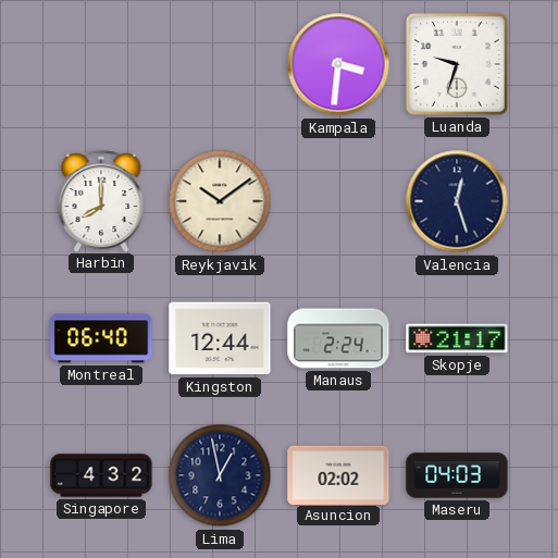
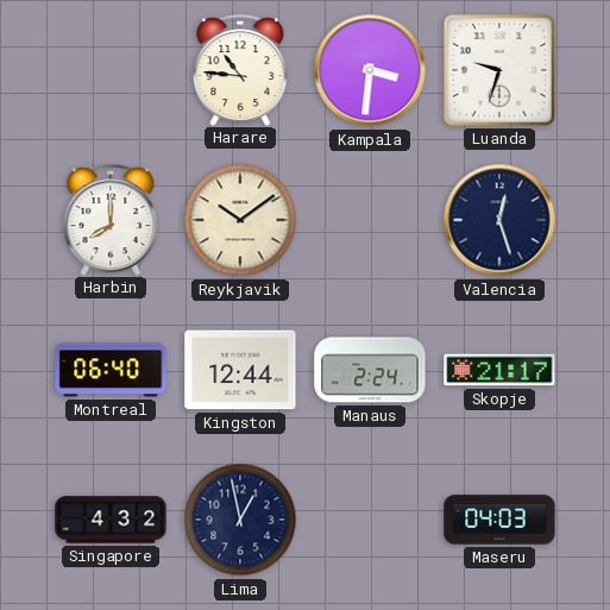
Harare: none -> 10:46
Asuncion: 02:02 -> none
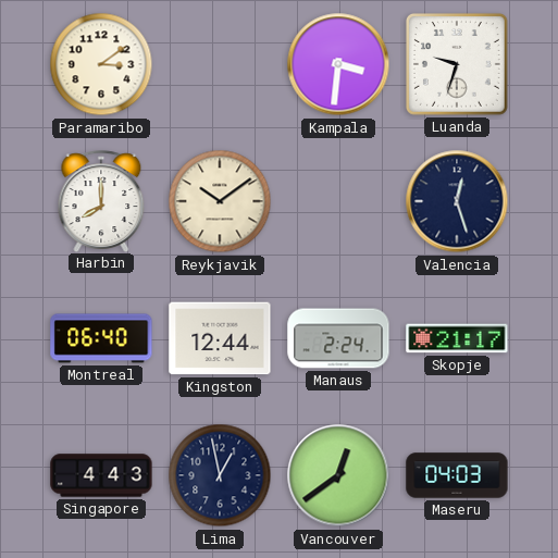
Paramaribo: none -> 3:09
Harare: 10:46 -> none
Singapore: 4:32 -> 4:43
Vancouver: none -> 12:39
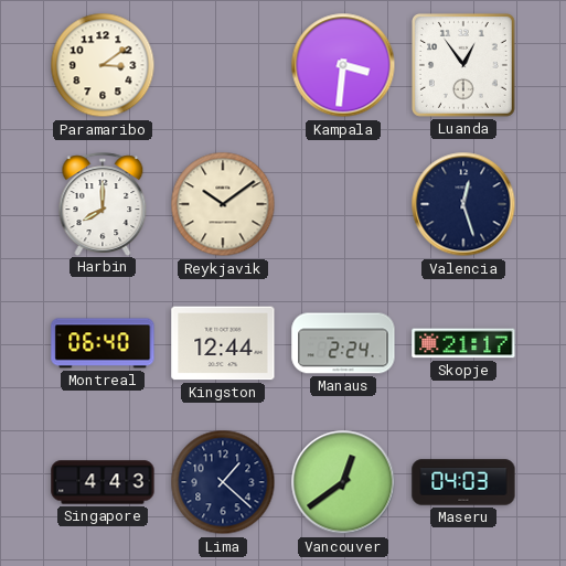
Luanda: 9:33 -> 12:54
Lima: 12:58 -> 1:22
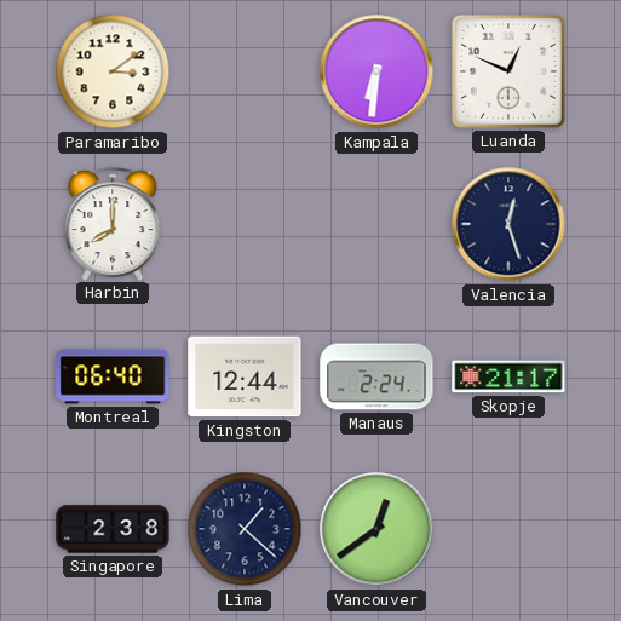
Kampala: 3:31 -> 6:31
Luanda: 12:54 -> 12:49
Reykjavik: 10:09 -> none
Singapore: 4:43 -> 2:38
Maseru: 04:03 -> none
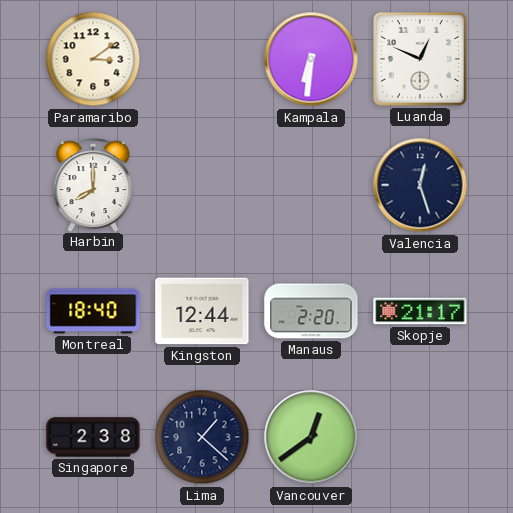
Montreal: 06:40 -> 18:40
Manaus: 2:24 -> 2:20
